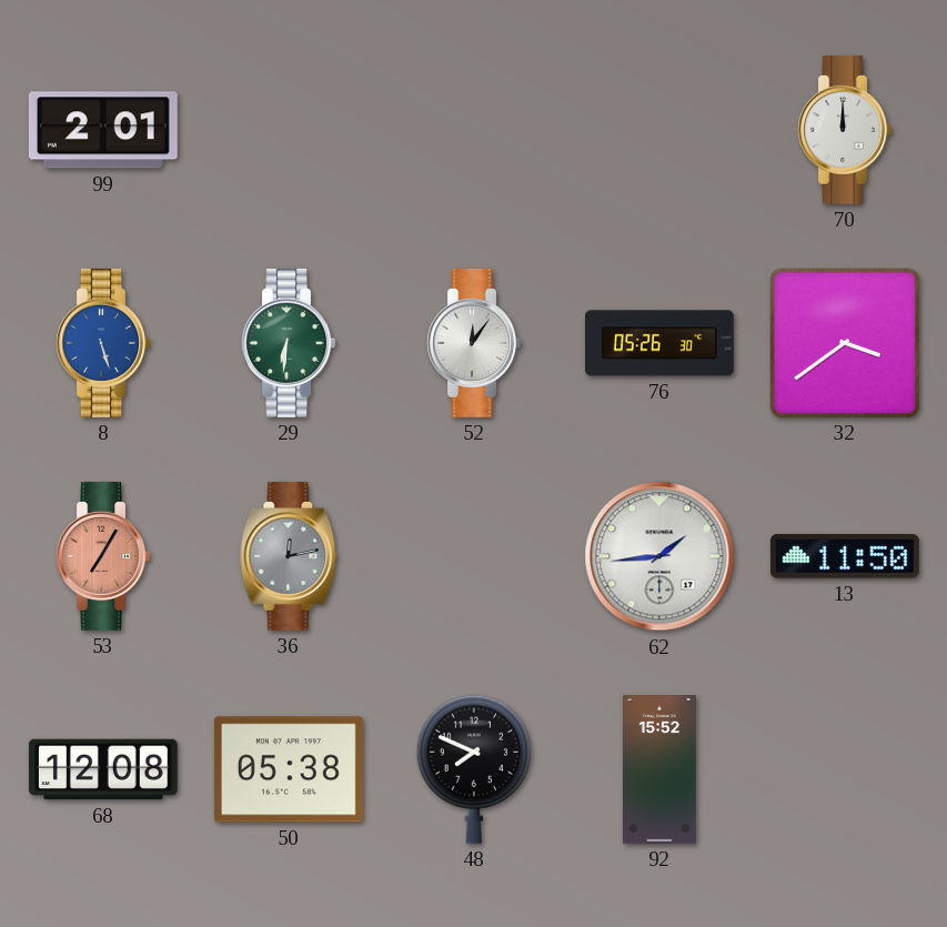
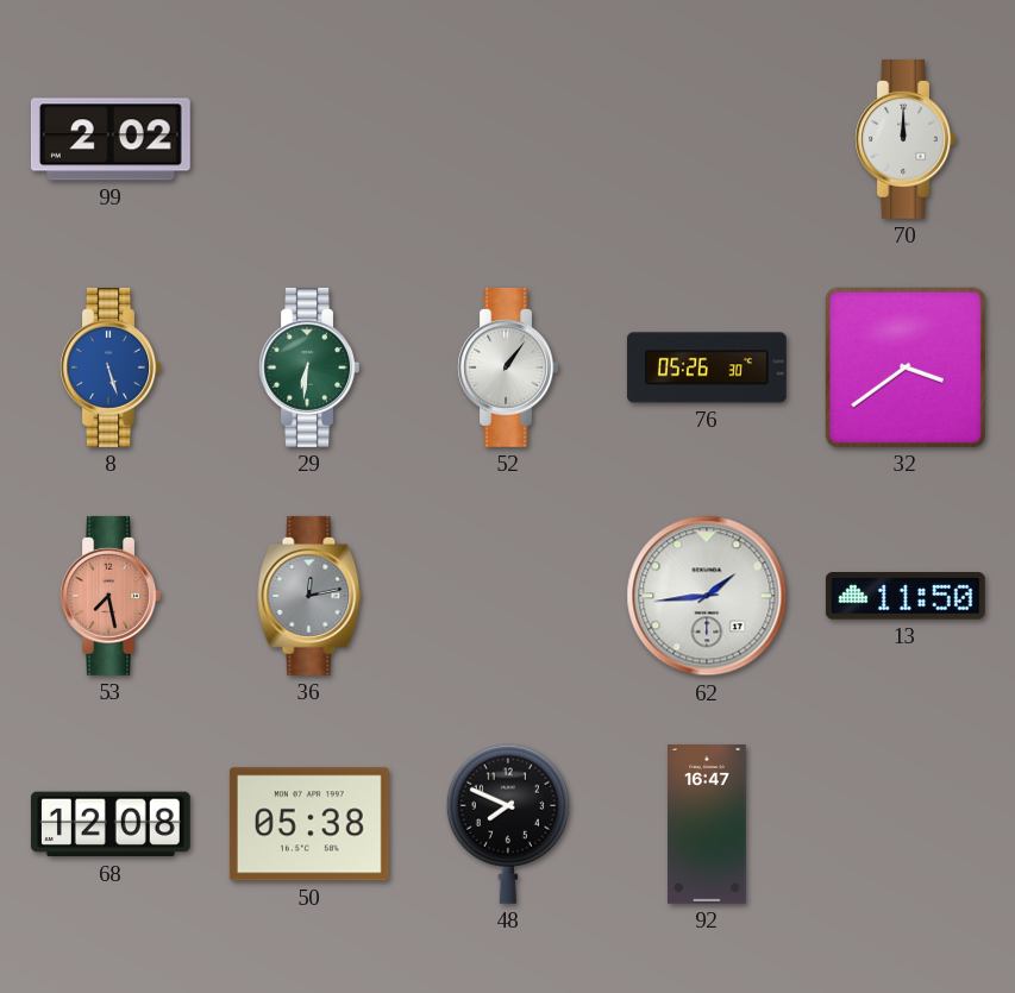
99: 2:01 -> 2:02
52: 12:06 -> 1:06
53: 7:05 -> 7:28
92: 15:52 -> 16:47
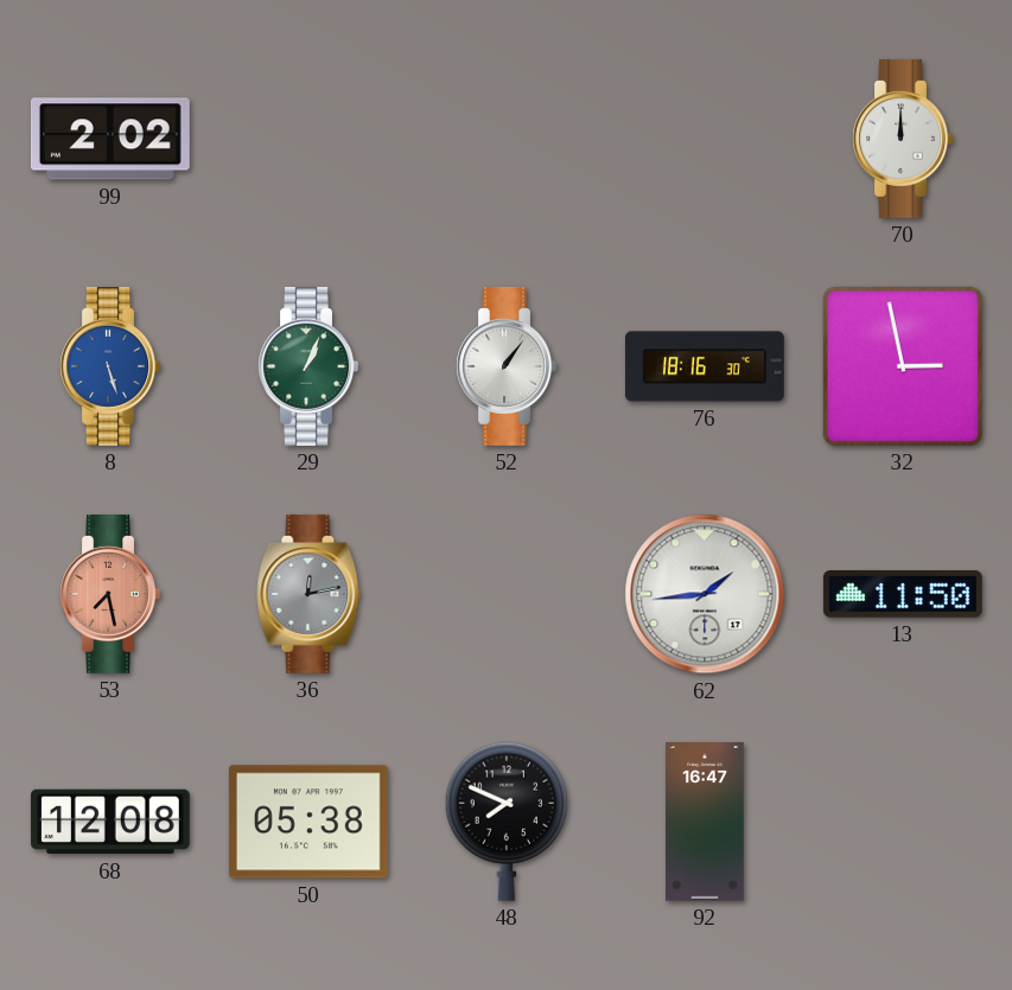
29: 6:31 -> 1:04
76: 05:26 -> 18:16
32: 3:39 -> 2:58
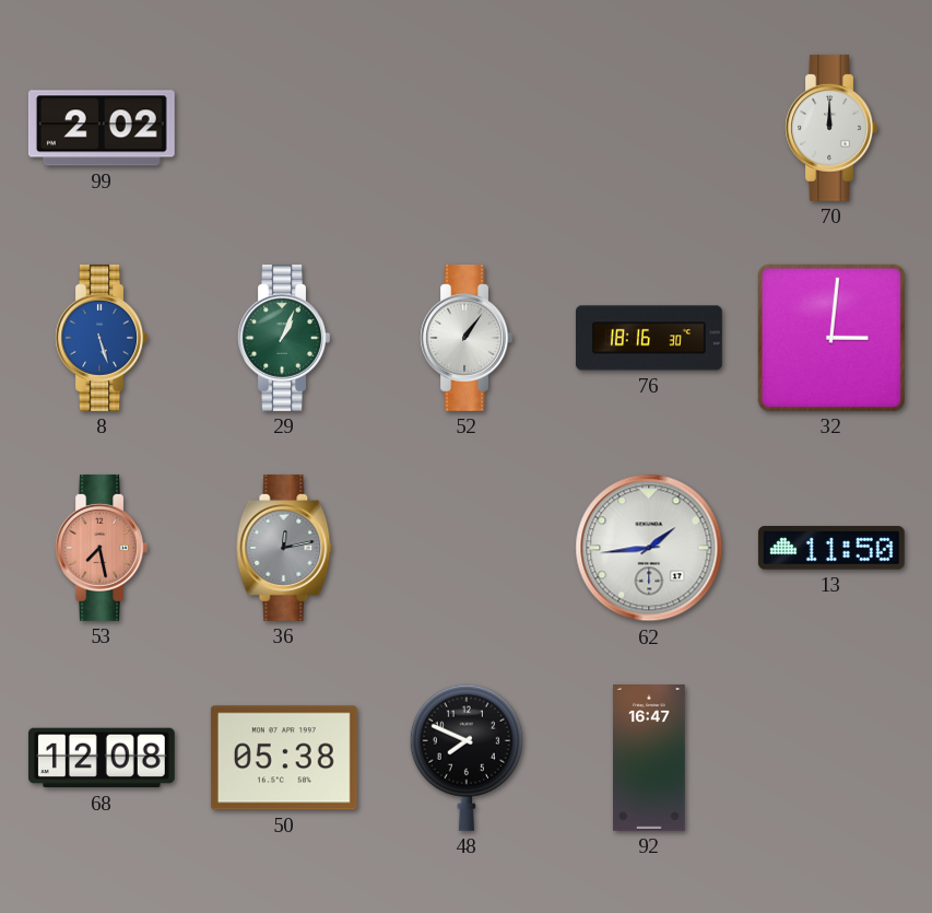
32: 2:58 -> 3:01
